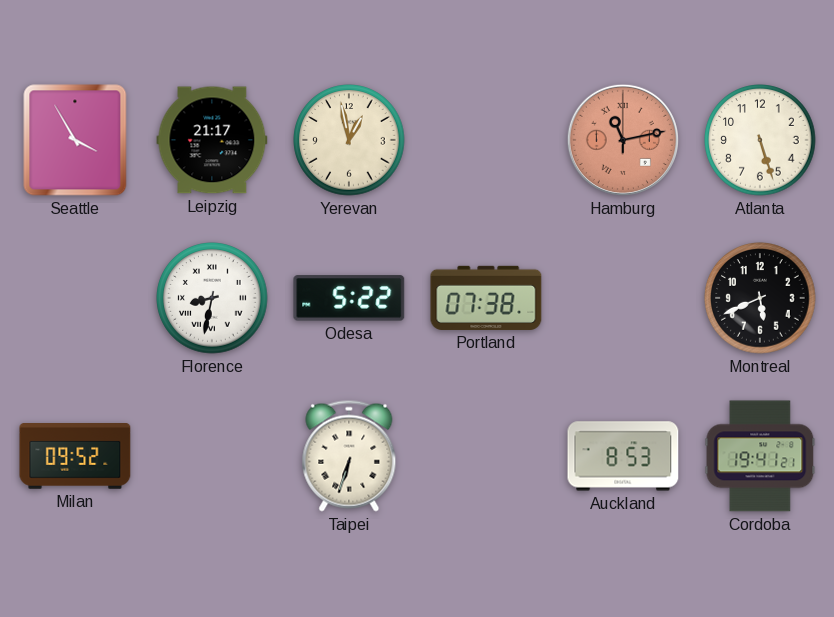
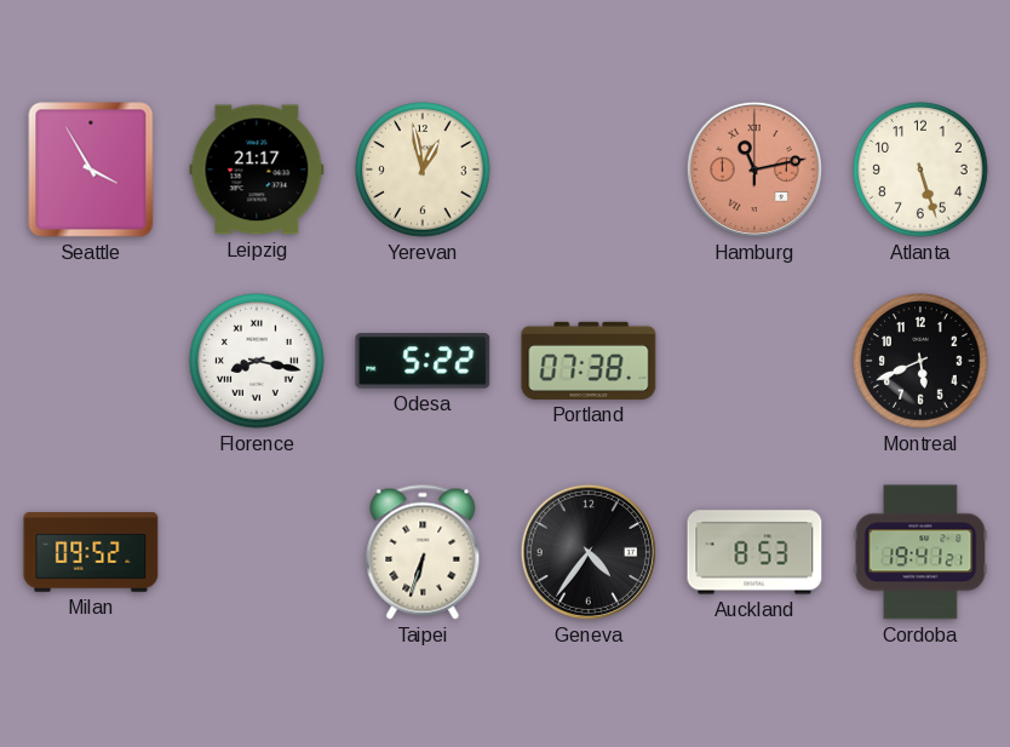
Florence: 8:32 -> 8:17
Geneva: none -> 4:36
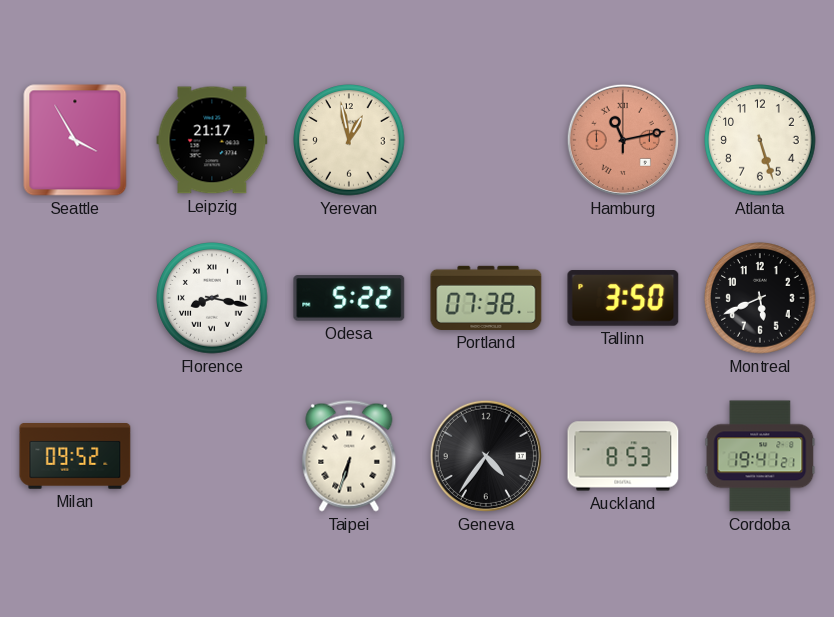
Tallinn: none -> 3:50
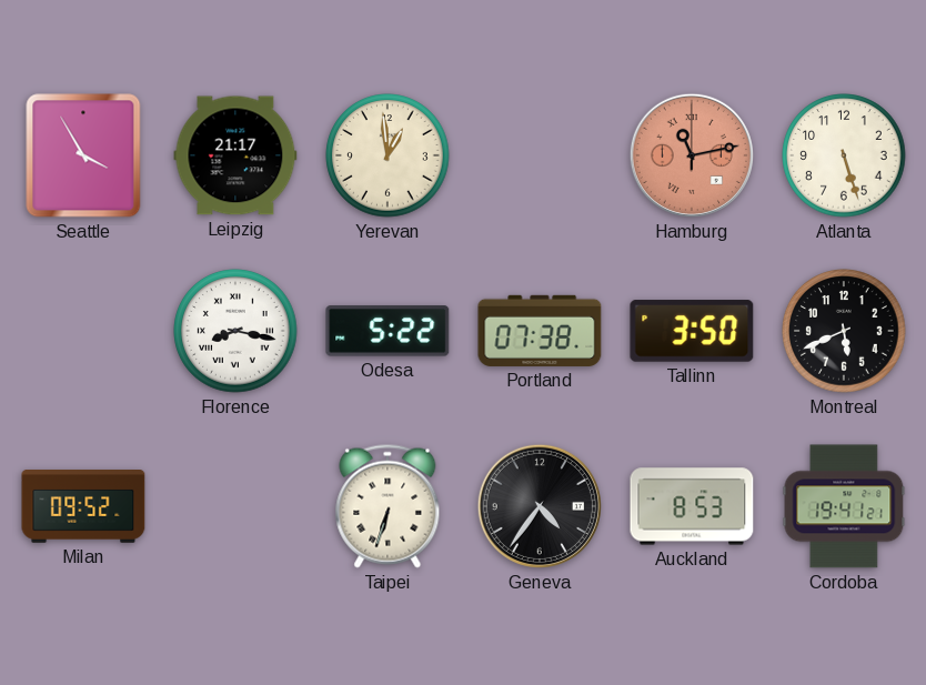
Yerevan: 12:58 -> 12:59
